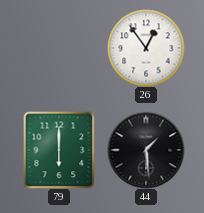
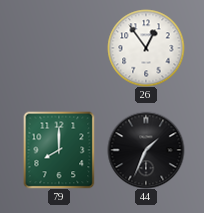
79: 6:00 -> 8:00
44: 1:29 -> 1:34
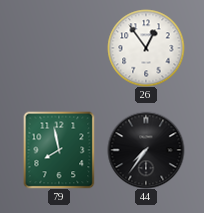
79: 8:00 -> 7:58
44: 1:34 -> 7:36
